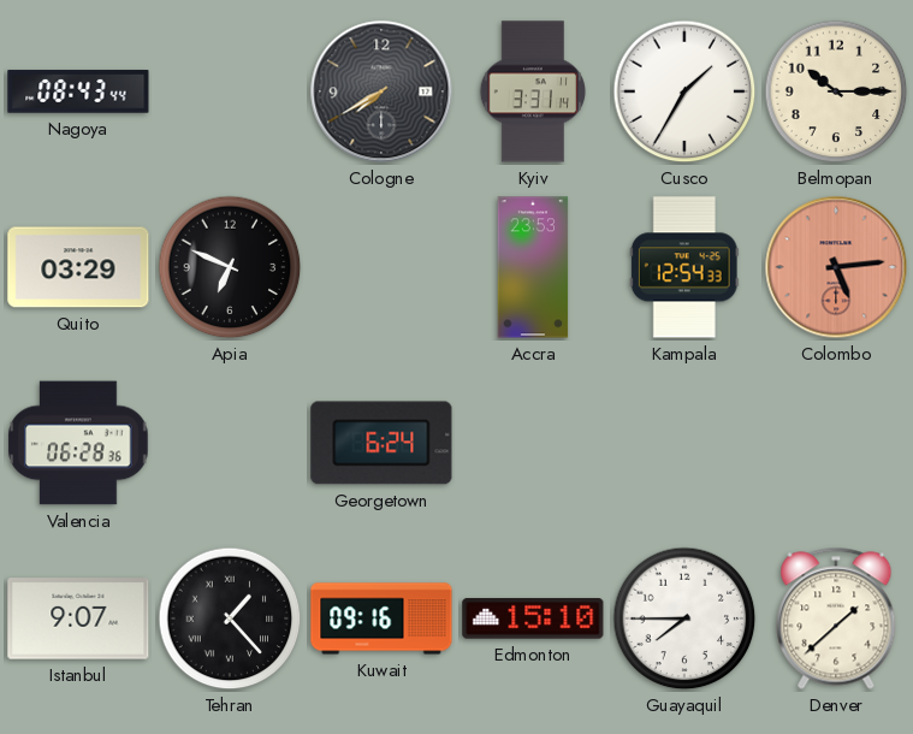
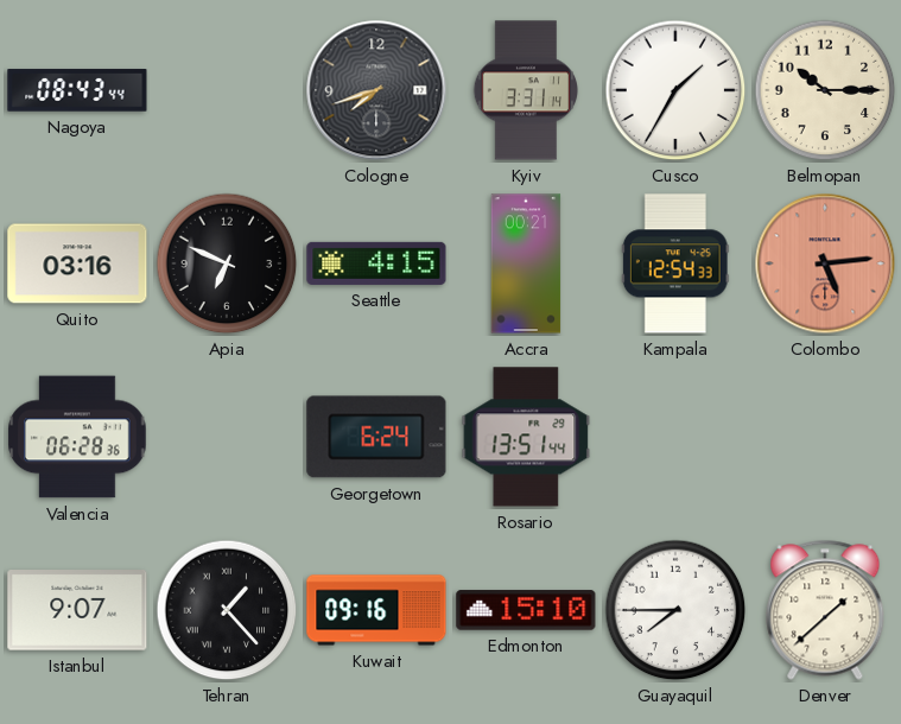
Cologne: 7:40 -> 7:42
Quito: 03:29 -> 03:16
Seattle: none -> 4:15
Accra: 23:53 -> 00:21
Rosario: none -> 13:51
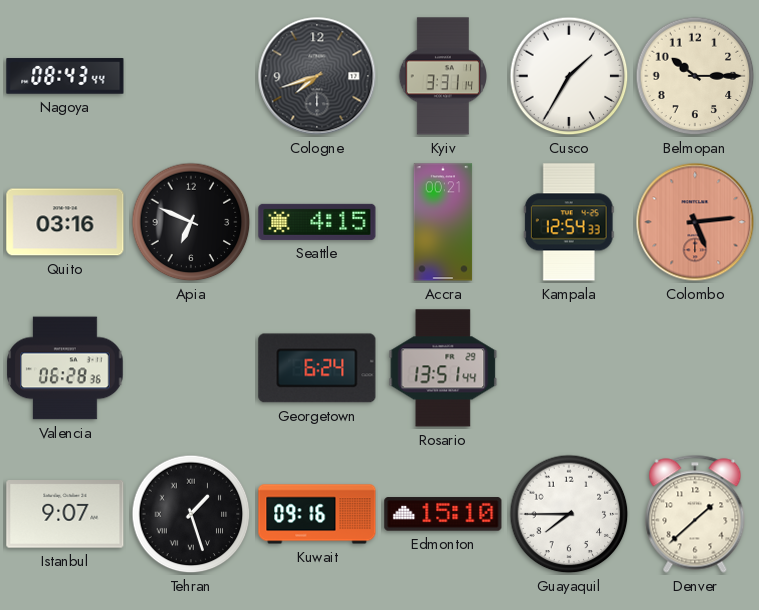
Tehran: 1:23 -> 1:27
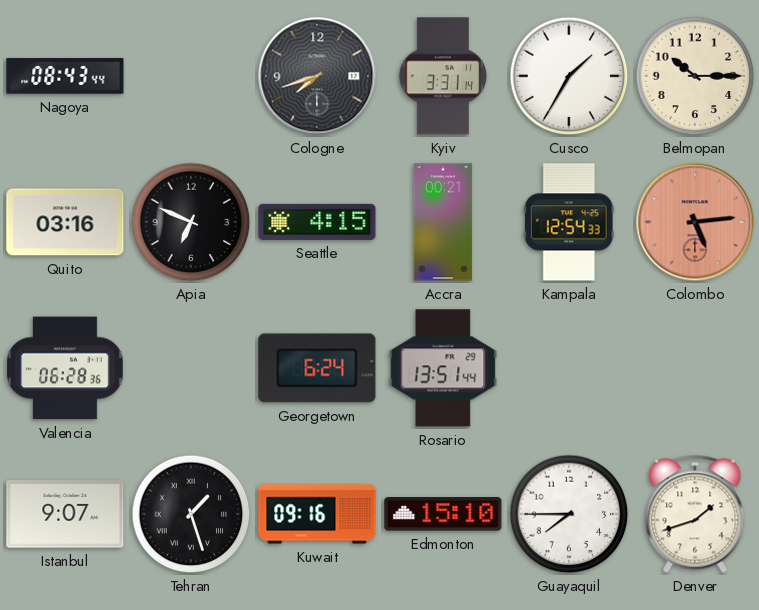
Denver: 1:38 -> 1:42
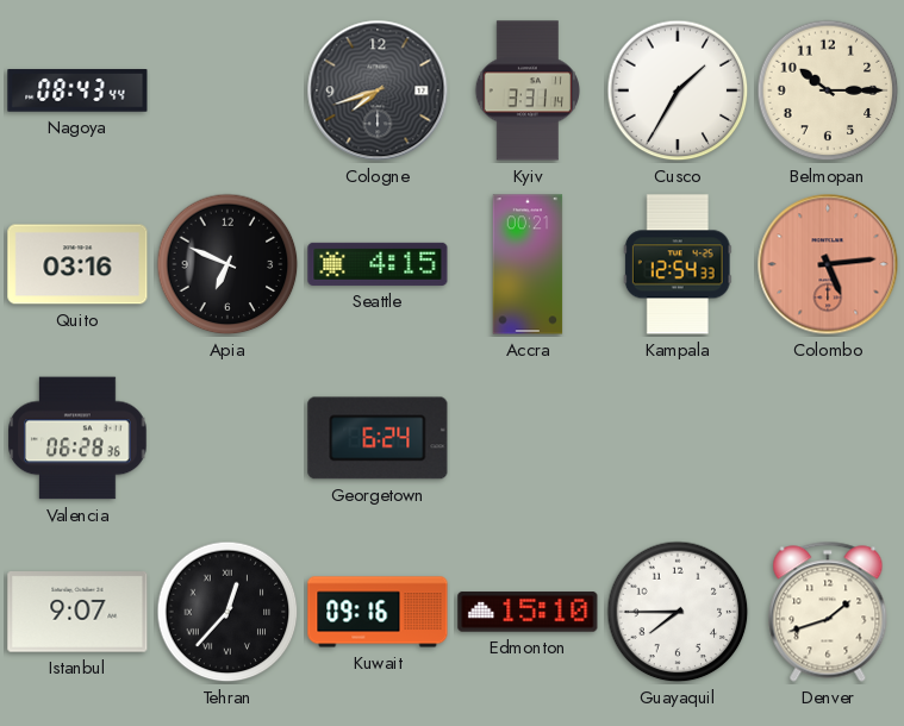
Rosario: 13:51 -> none
Tehran: 1:27 -> 12:37
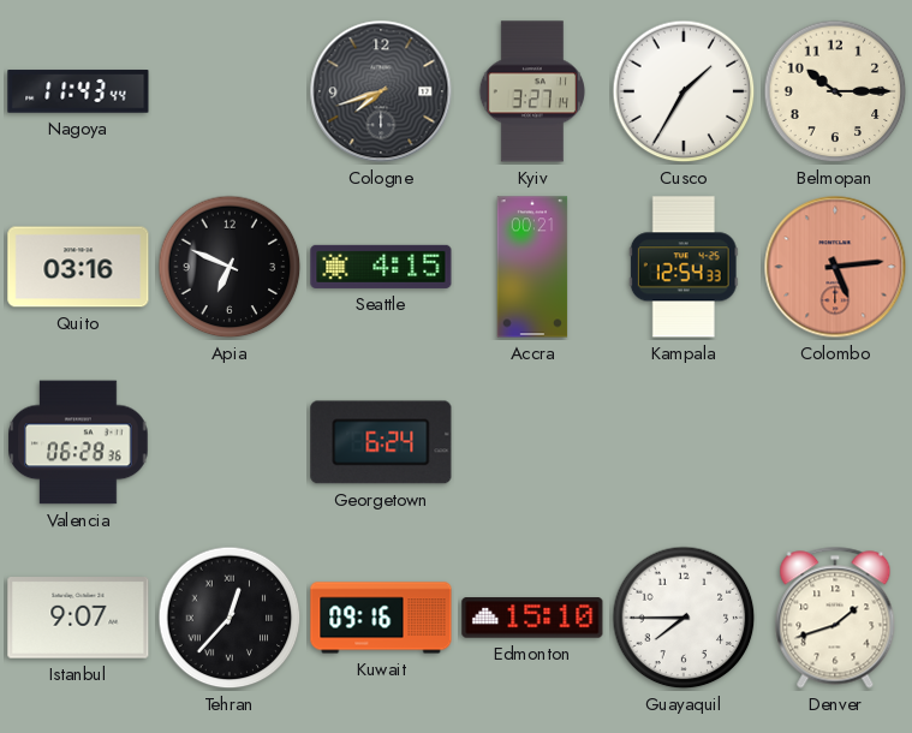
Nagoya: 08:43 -> 11:43
Kyiv: 3:31 -> 3:27
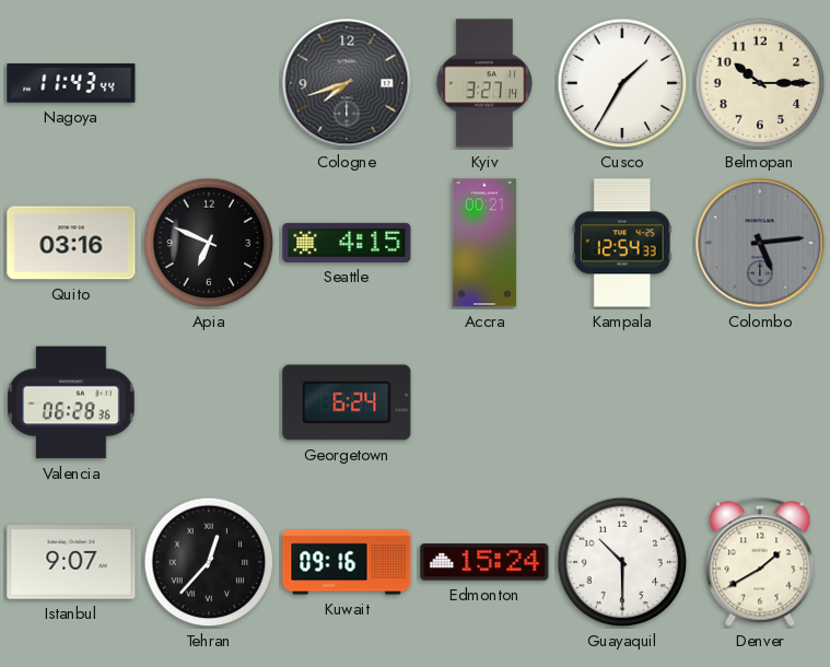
Colombo dial: salmon -> grey
Edmonton: 15:10 -> 15:24
Guayaquil: 7:45 -> 10:30
Denver: 1:42 -> 1:40
